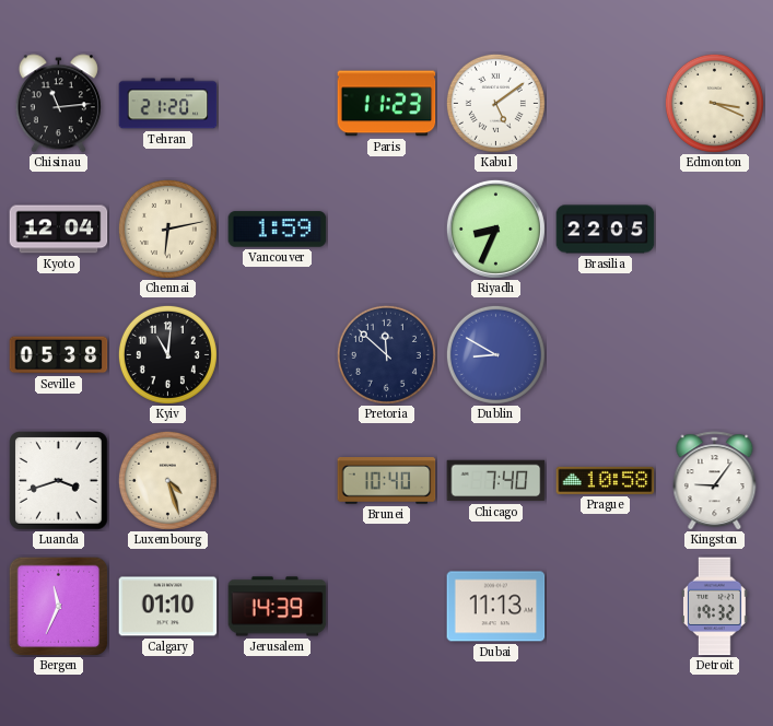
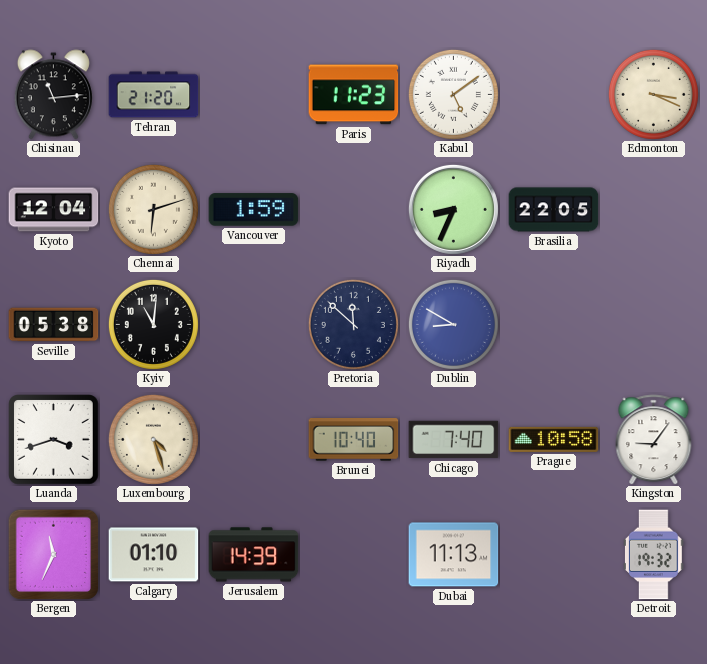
Chennai: 6:13 -> 6:12
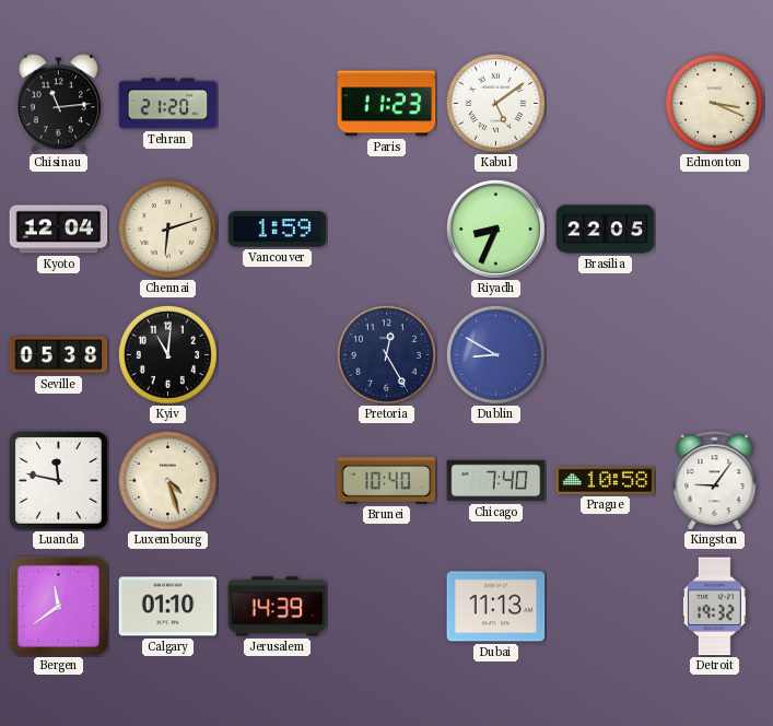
Pretoria: 11:52 -> 12:25
Luanda: 3:42 -> 11:47
Bergen: 11:34 -> 11:39
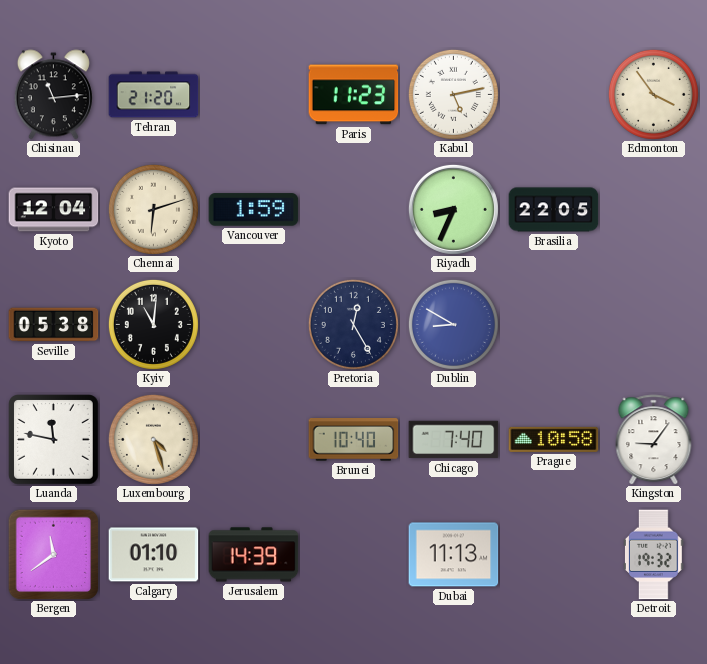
Kabul: 5:09 -> 5:13
Edmonton: 3:19 -> 3:54
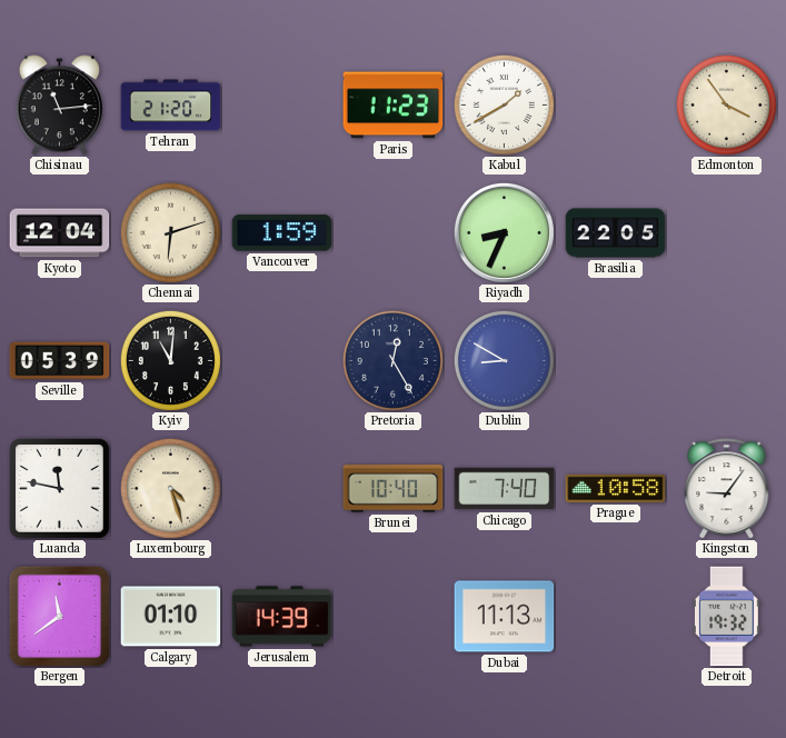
Kabul: 5:13 -> 1:40
Seville: 05:38 -> 05:39
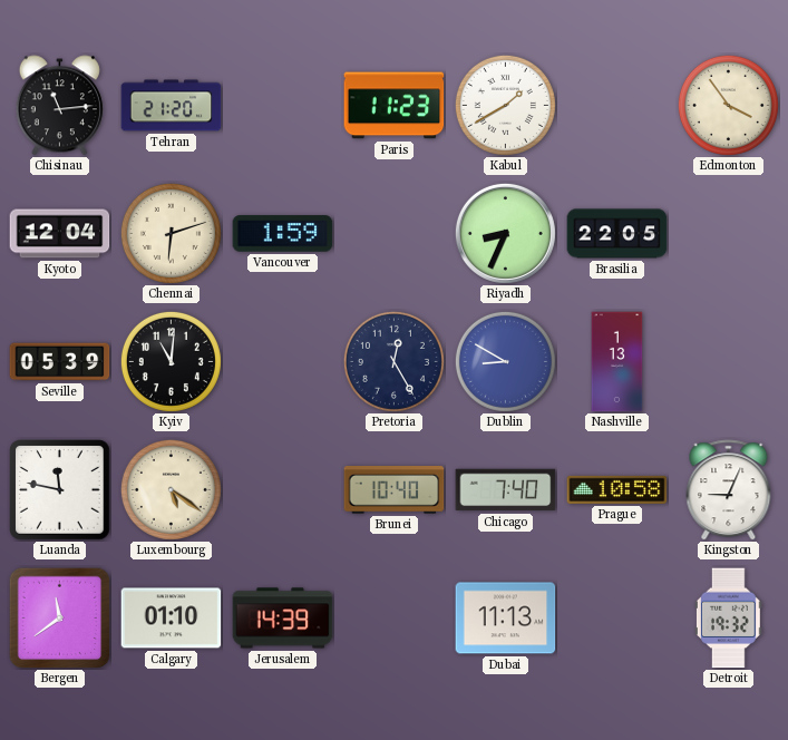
Nashville: none -> 1:13
Luxembourg: 4:27 -> 5:21
Kingston: 9:06 -> 9:04
